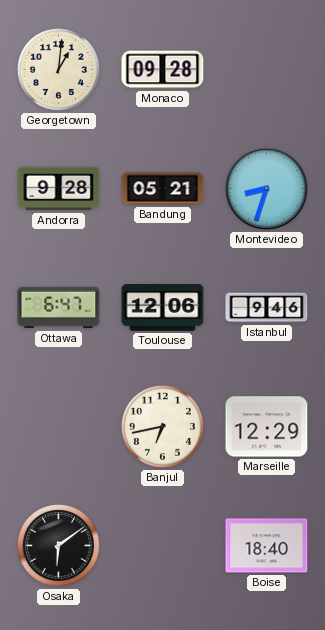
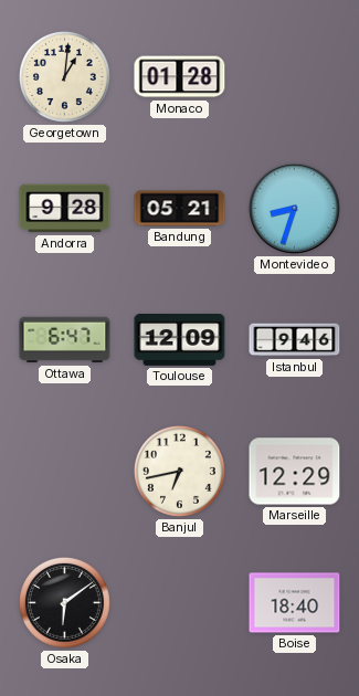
Monaco: 09:28 -> 01:28
Toulouse: 12:06 -> 12:09
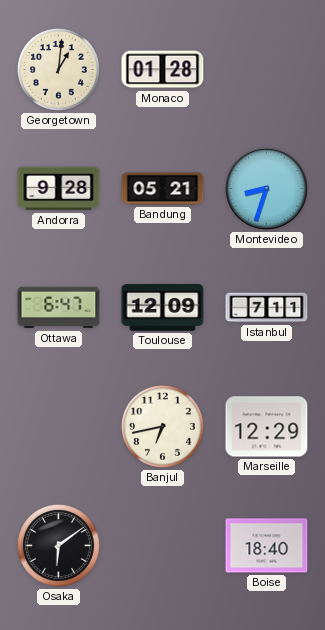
Istanbul: 9:46 -> 7:11
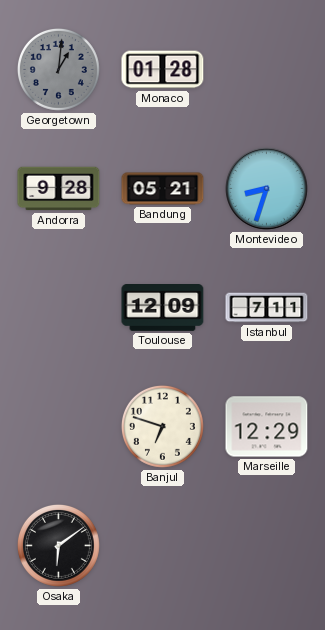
Georgetown dial: cream -> grey
Ottawa: 6:47 -> none
Banjul: 6:43 -> 6:48
Boise: 18:40 -> none
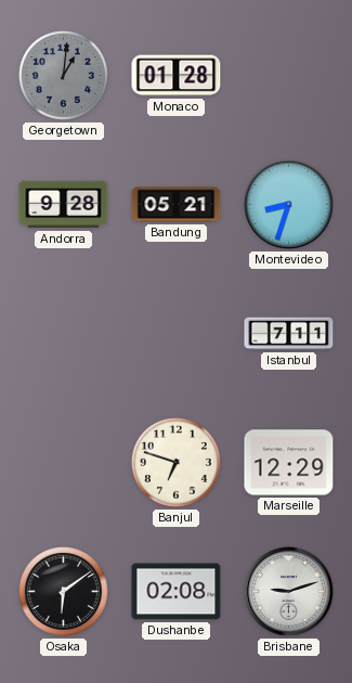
Toulouse: 12:09 -> none
Dushanbe: none -> 02:08
Brisbane: none -> 9:12
